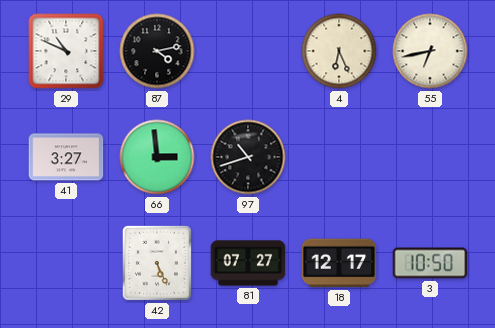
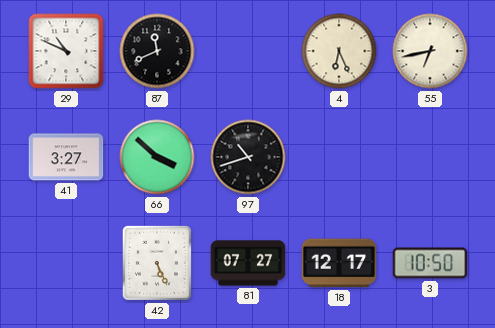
87: 4:13 -> 11:41
66: 2:59 -> 3:52
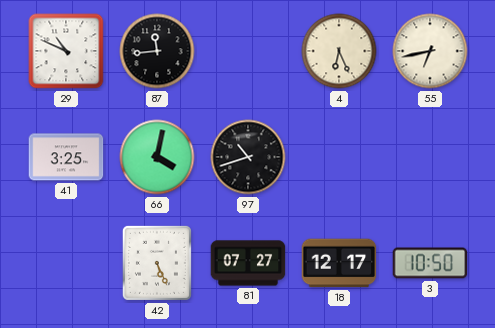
87: 11:41 -> 11:44
41: 3:27 -> 3:25
66: 3:52 -> 4:02
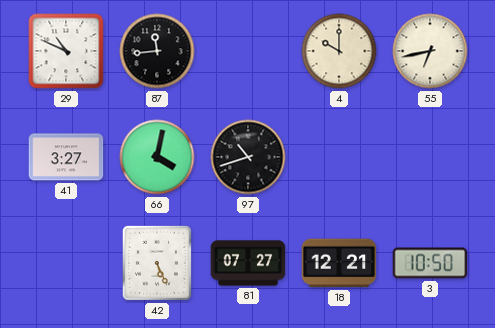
4: 6:26 -> 10:00
41: 3:25 -> 3:27
18: 12:17 -> 12:21
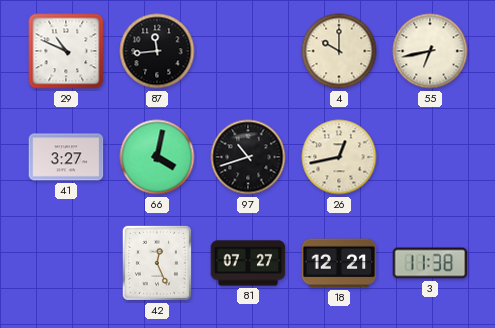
26: none -> 12:43
42: 5:26 -> 12:26
3: 10:50 -> 11:38
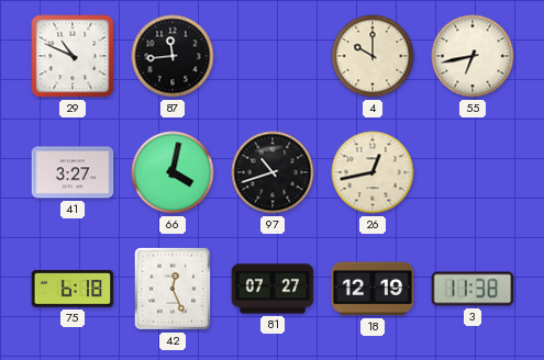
75: none -> 6:18
18: 12:21 -> 12:19
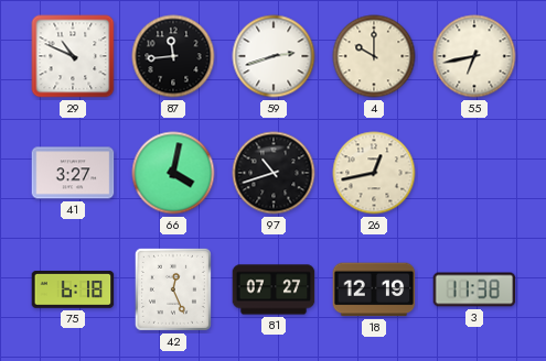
59: none -> 2:42
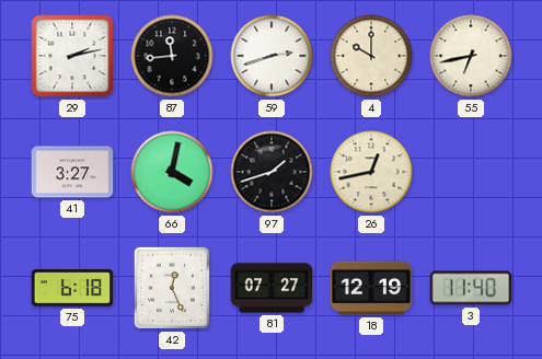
29: 10:49 -> 2:13
97: 10:42 -> 1:42
3: 11:38 -> 11:40
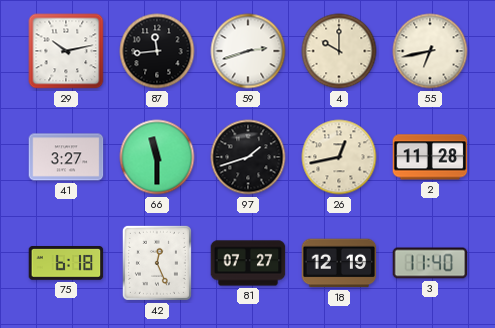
29: 2:13 -> 10:13
66: 4:02 -> 11:30
2: none -> 11:28
